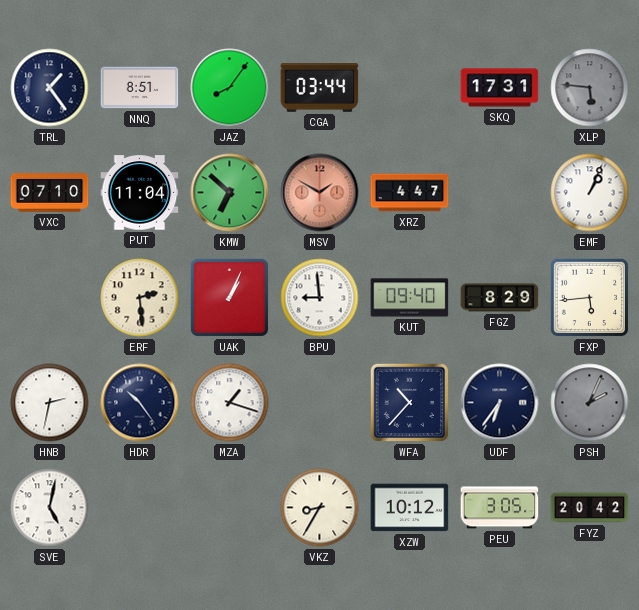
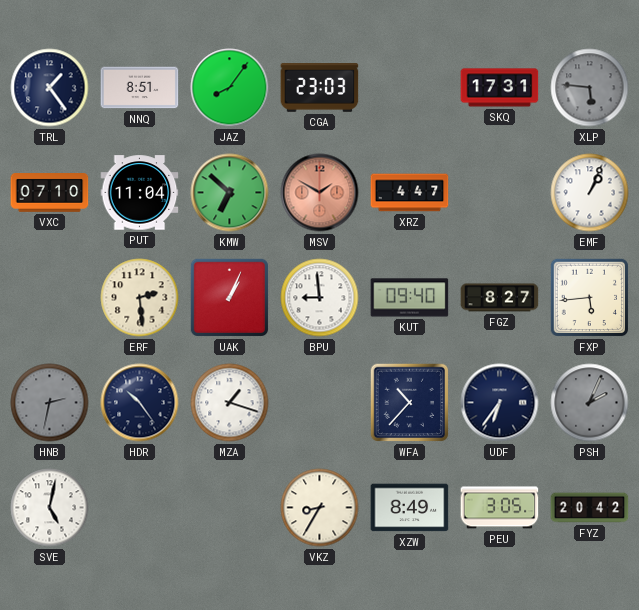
CGA: 03:44 -> 23:03
FGZ: 8:29 -> 8:27
HNB dial: white -> grey
XZW: 10:12 -> 8:49
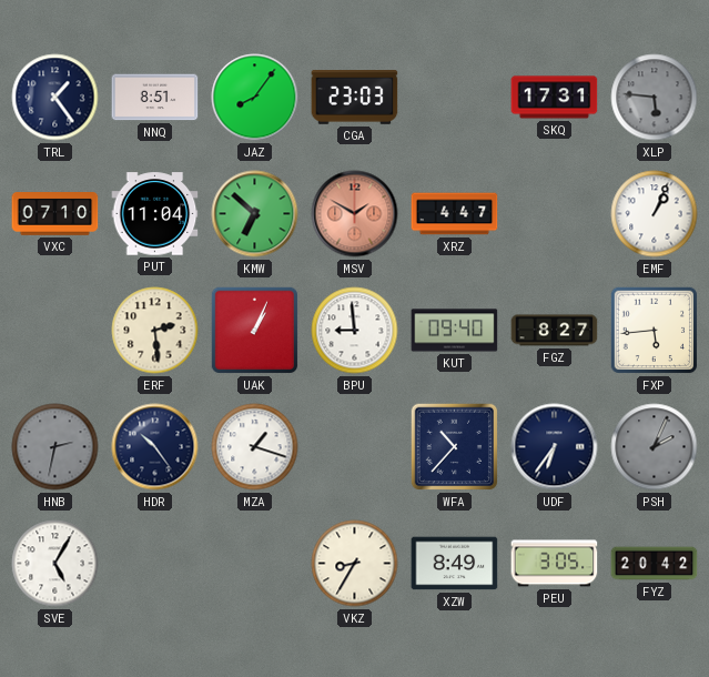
SVE: 5:02 -> 5:05
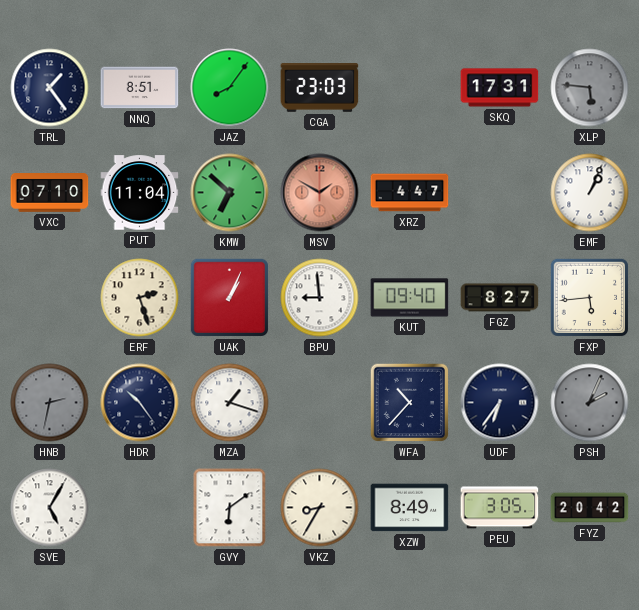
ERF: 2:29 -> 2:27
GVY: none -> 6:09
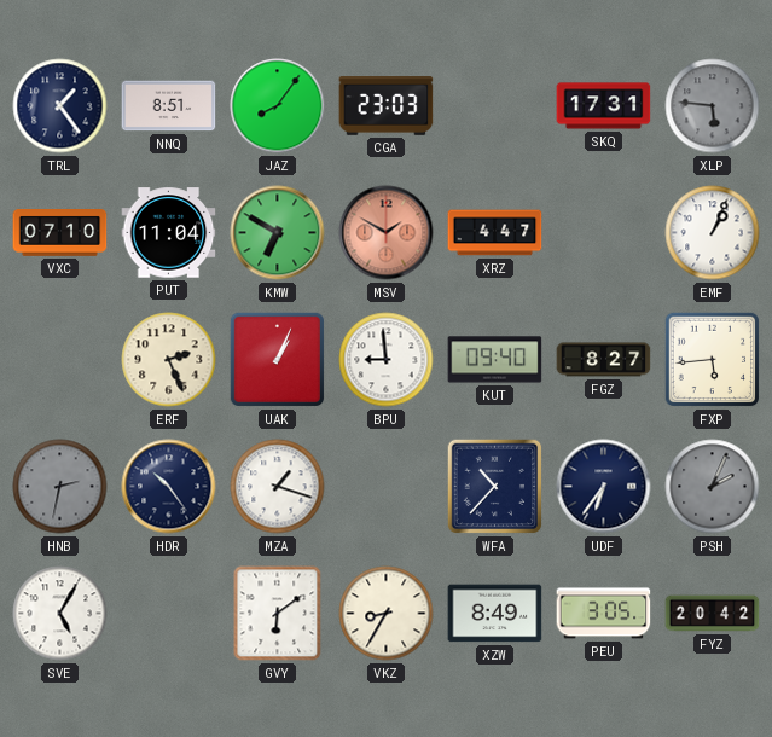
KMW: 6:52 -> 6:50
ERF: 2:27 -> 2:26
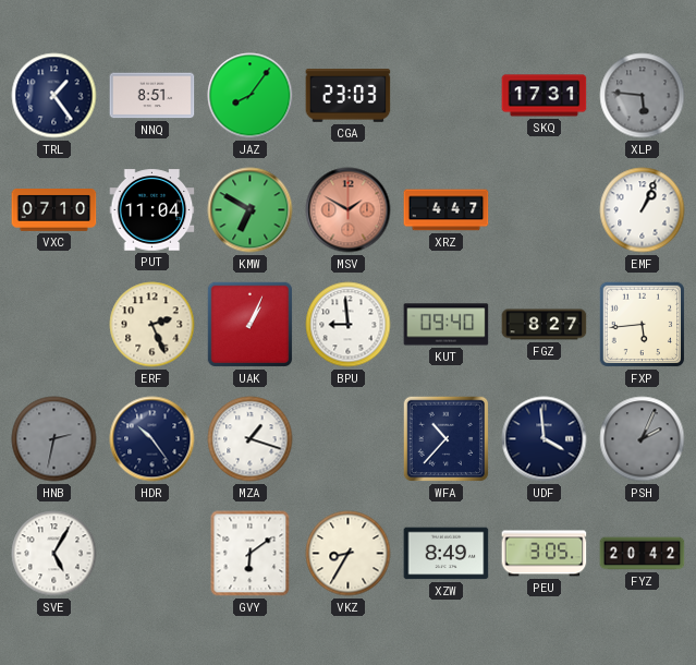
UDF: 6:36 -> 3:59
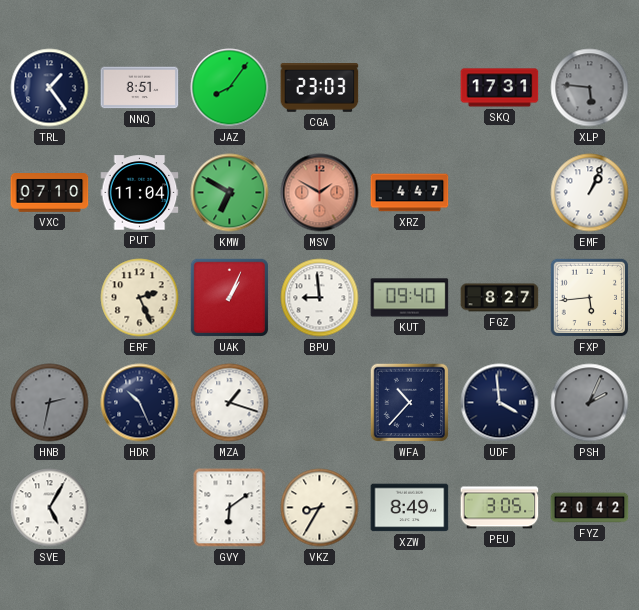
HDR: 10:24 -> 10:26
